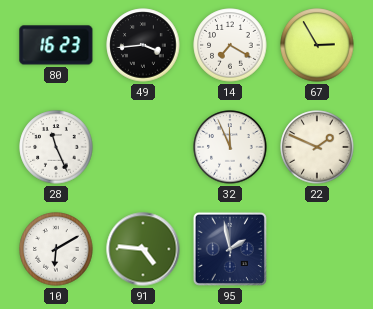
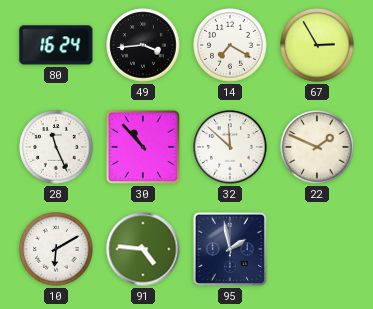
80: 16:23 -> 16:24
30: none -> 10:53
32: 11:56 -> 11:52
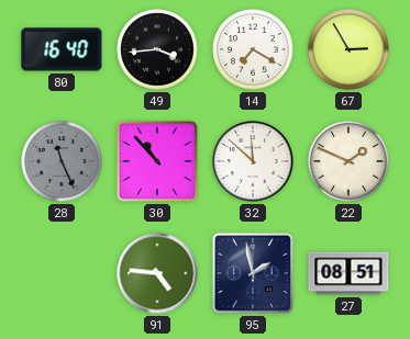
80: 16:24 -> 16:40
28 dial: white -> grey
10: 6:10 -> none
27: none -> 08:51
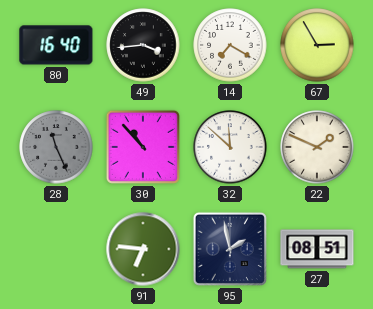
91: 4:46 -> 6:46
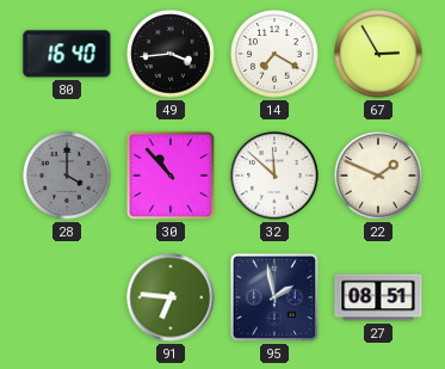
28: 11:26 -> 4:00
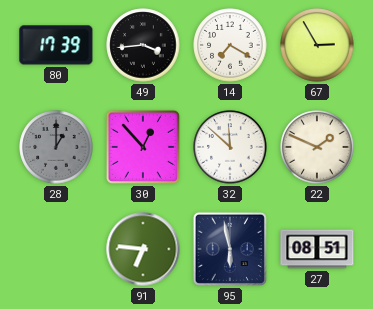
80: 16:40 -> 17:39
28: 4:00 -> 1:00
30: 10:53 -> 12:53
95: 1:58 -> 5:58
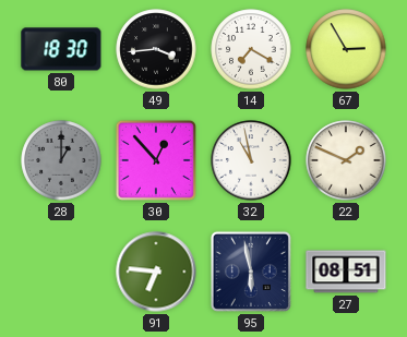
80: 17:39 -> 18:30
32: 11:52 -> 10:58
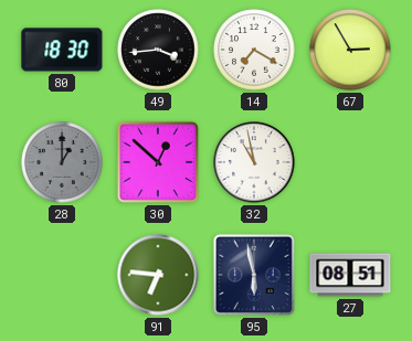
30: 12:53 -> 12:52
22: 1:49 -> none
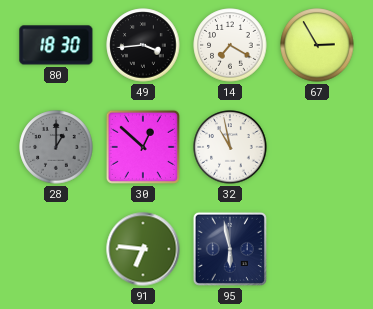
27: 08:51 -> none
